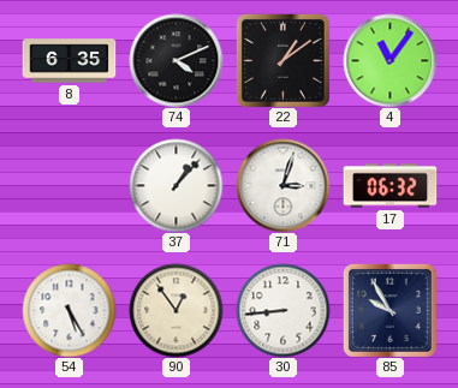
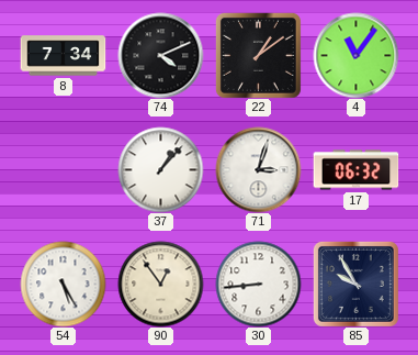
8: 6:35 -> 7:34
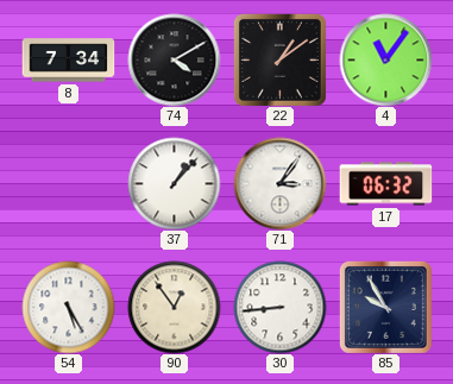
74: 4:11 -> 4:10
71: 3:03 -> 3:06
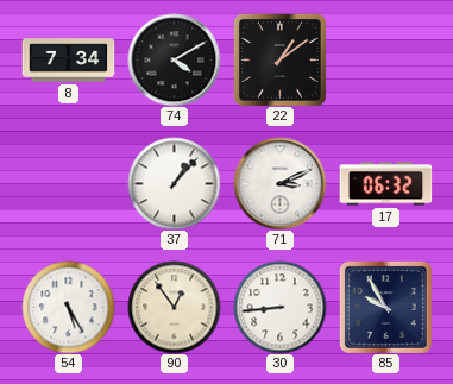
4: 11:06 -> none
71: 3:06 -> 3:11
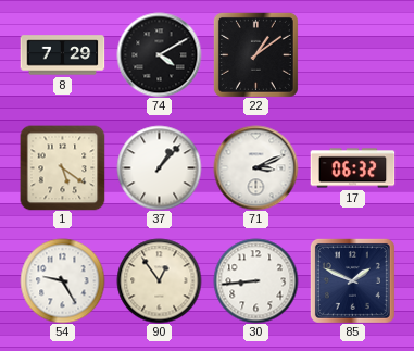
8: 7:34 -> 7:29
1: none -> 5:21
54: 5:25 -> 9:25
85: 9:55 -> 1:49
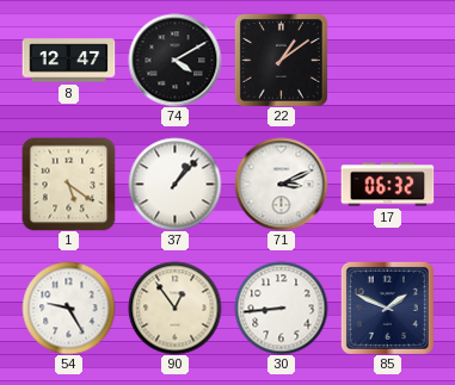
8: 7:29 -> 12:47
